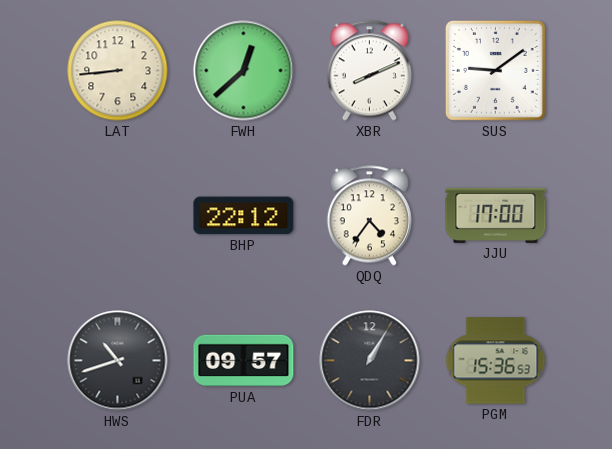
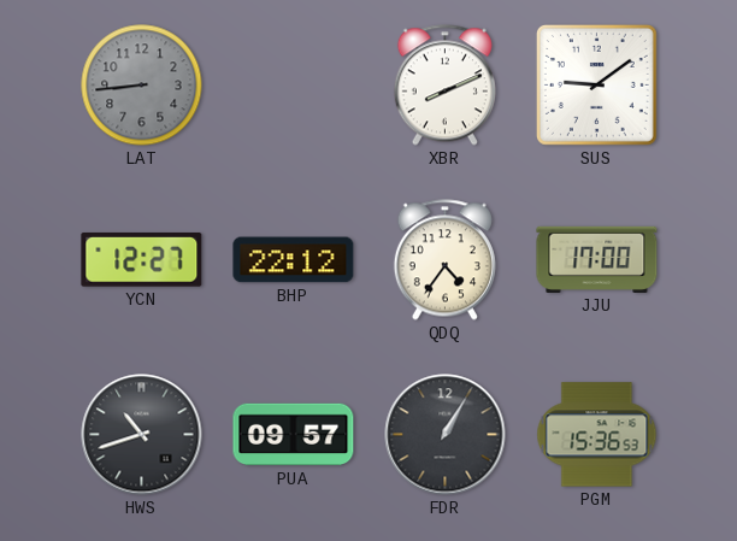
LAT dial: cream -> grey
FWH: 12:38 -> none
YCN: none -> 12:27
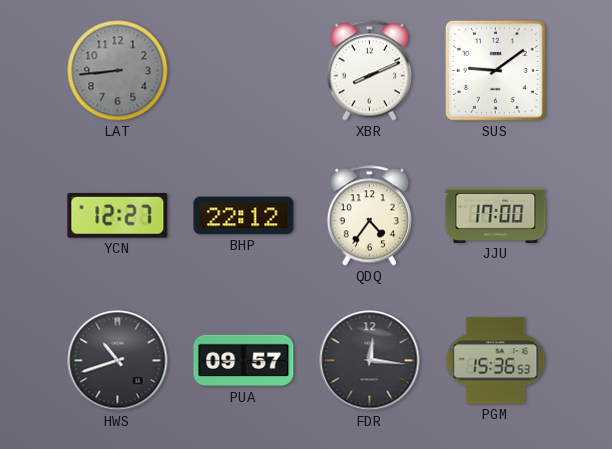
FDR: 1:05 -> 12:16
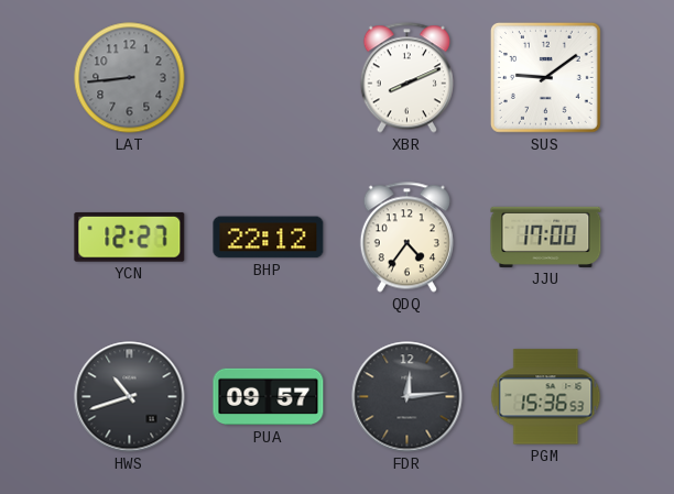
FDR: 12:16 -> 12:14
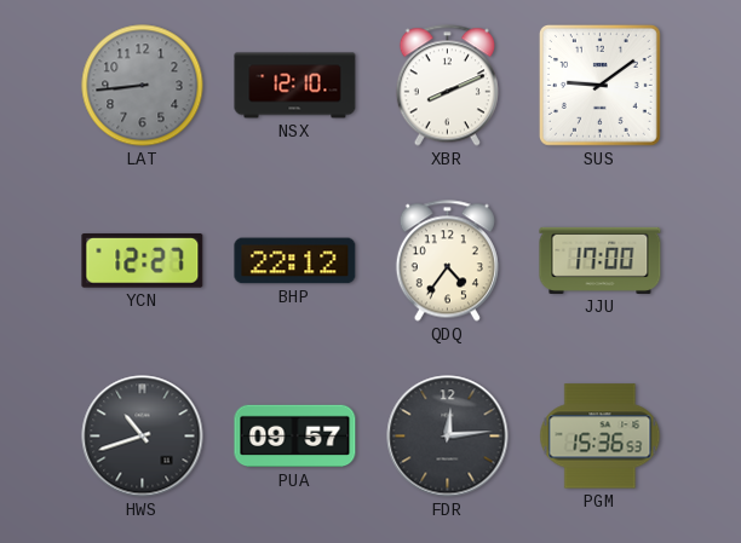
NSX: none -> 12:10
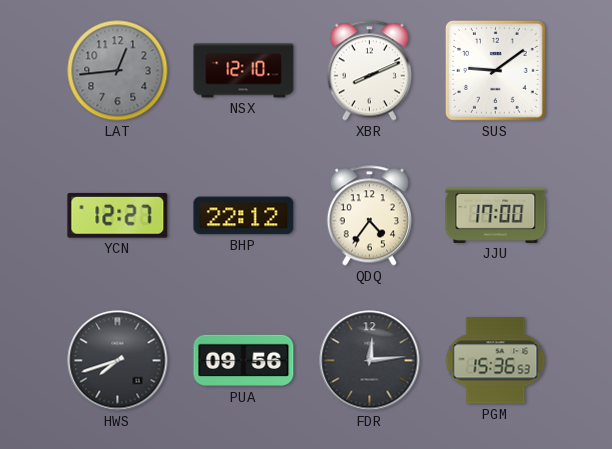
LAT: 8:44 -> 12:44
HWS: 10:42 -> 7:42
PUA: 09:57 -> 09:56
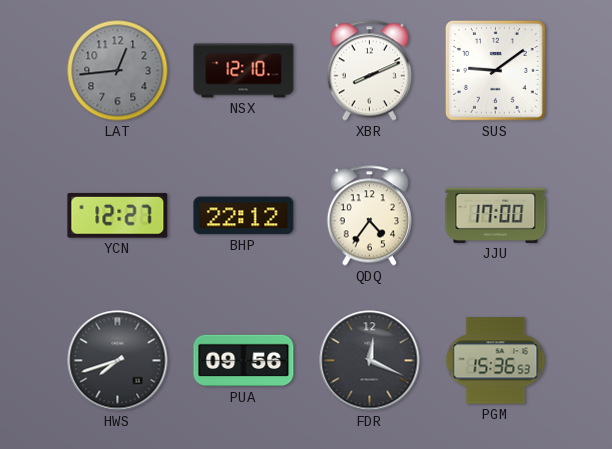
FDR: 12:14 -> 12:19
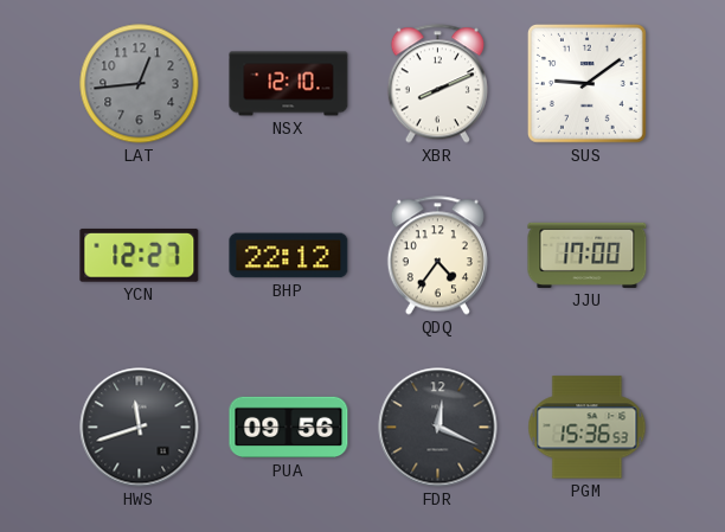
HWS: 7:42 -> 11:42
